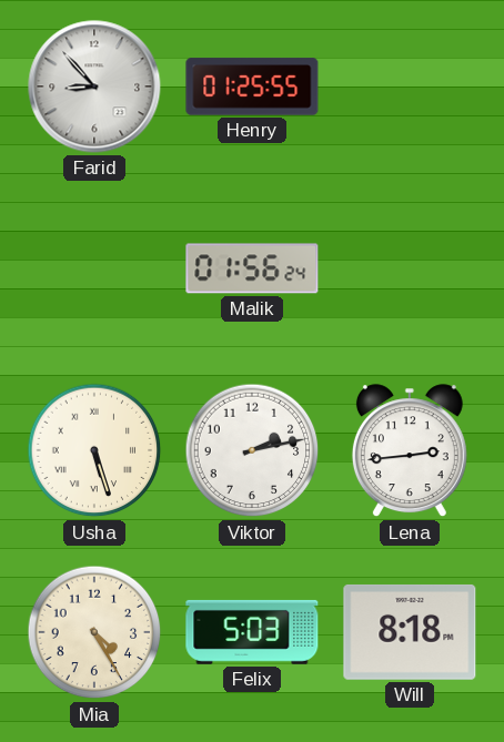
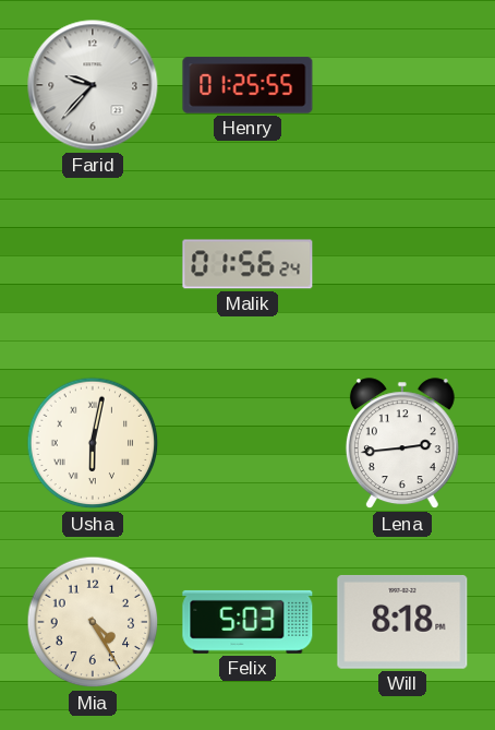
Farid: 8:53 -> 9:37
Usha: 5:27 -> 6:02
Viktor: 2:13 -> none
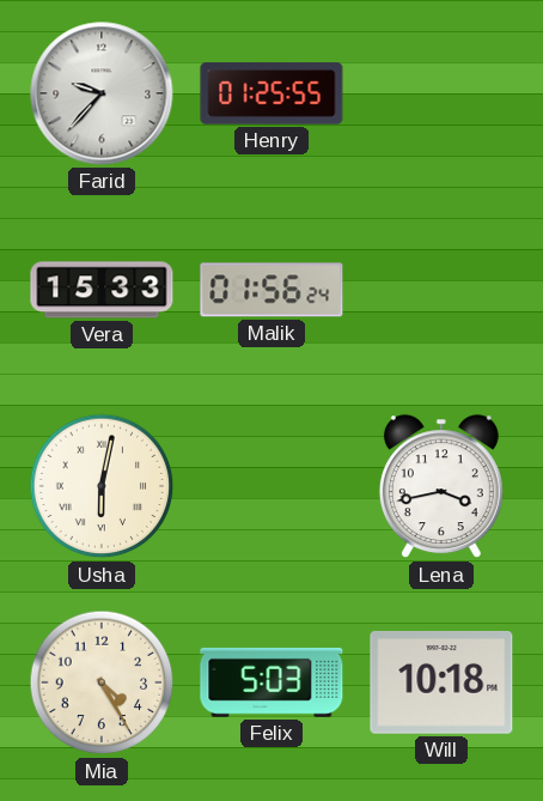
Vera: none -> 15:33
Lena: 2:44 -> 3:43
Will: 8:18 -> 10:18
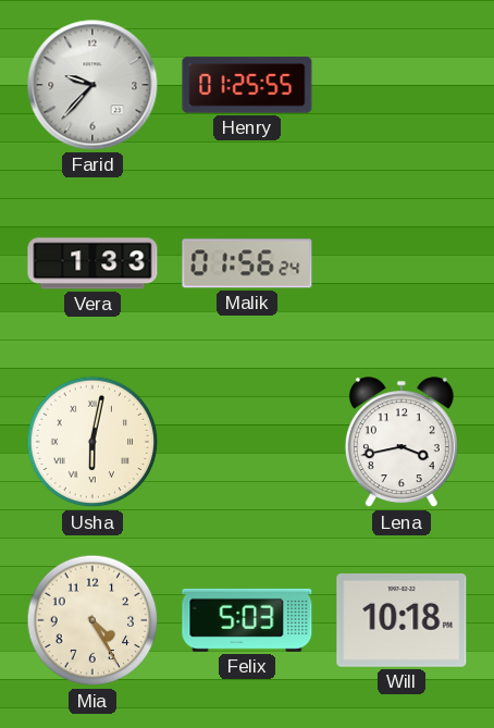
Vera: 15:33 -> 1:33
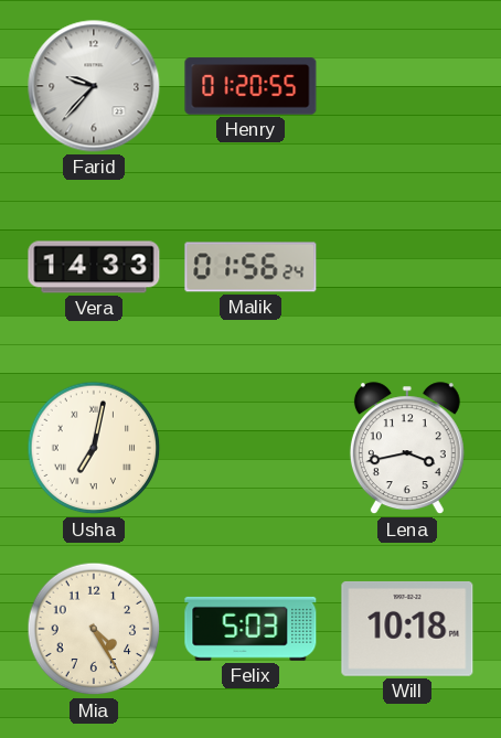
Henry: 01:25 -> 01:20
Vera: 1:33 -> 14:33
Usha: 6:02 -> 7:02
